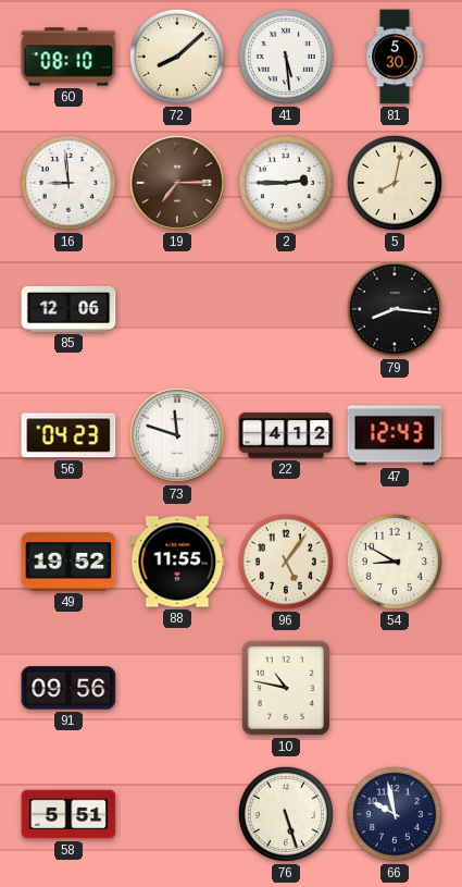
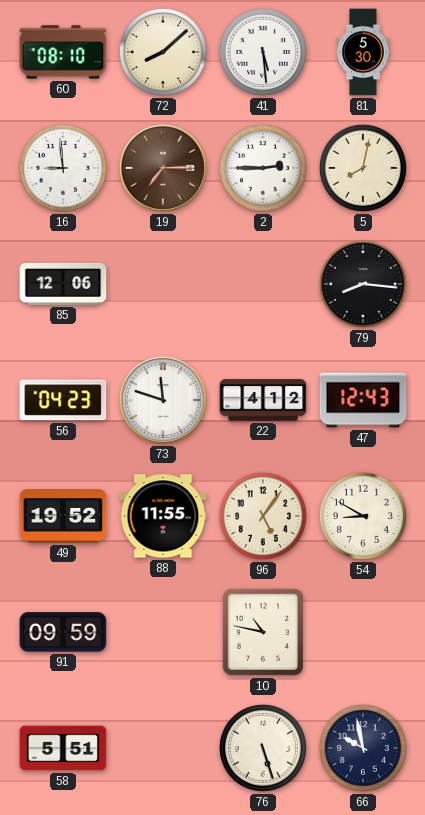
91: 09:56 -> 09:59
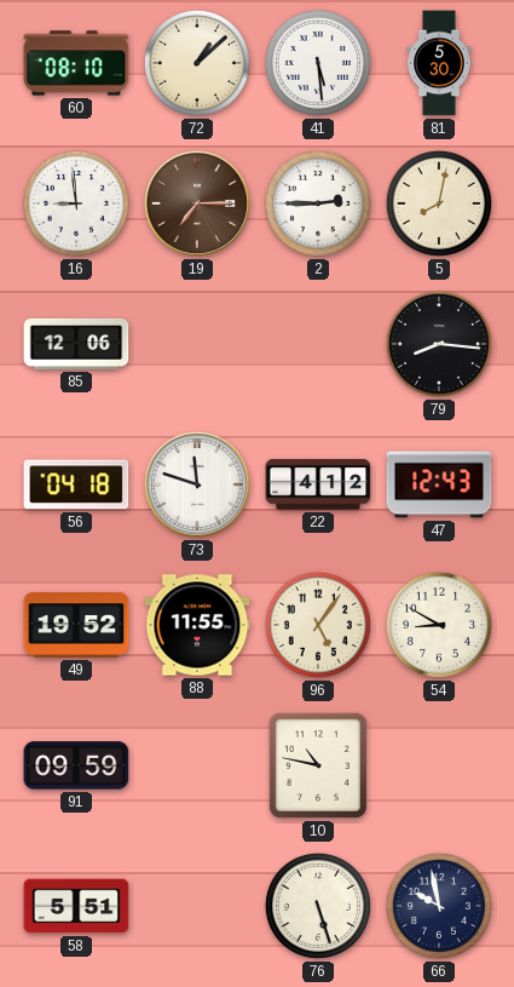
72: 8:08 -> 1:08
56: 04:23 -> 04:18
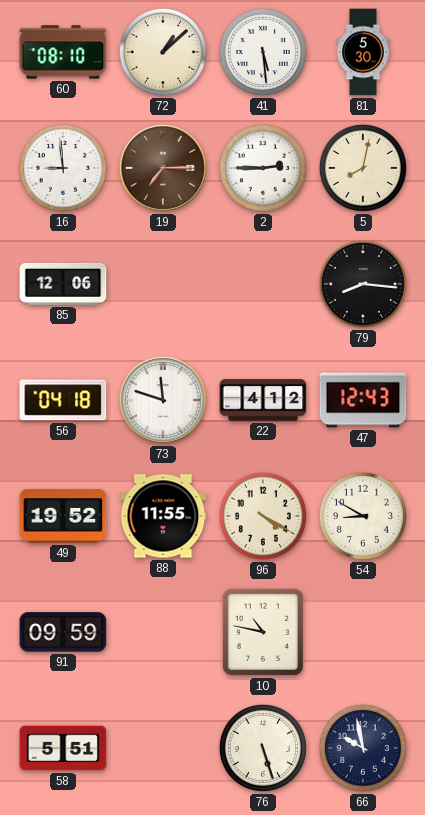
96: 5:06 -> 4:20
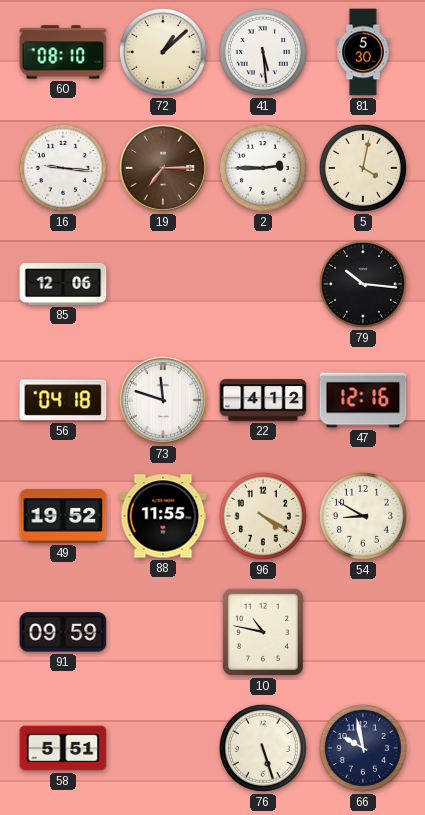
16: 8:59 -> 9:16
5: 8:02 -> 4:02
79: 8:16 -> 10:16
47: 12:43 -> 12:16
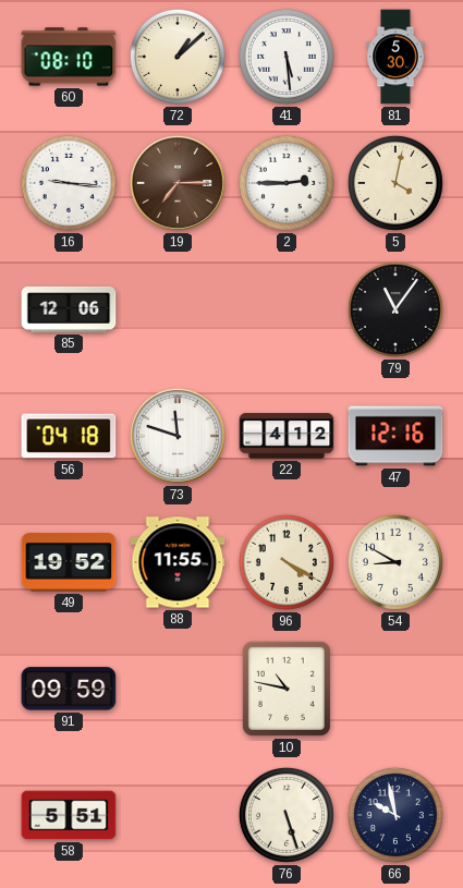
79: 10:16 -> 11:06
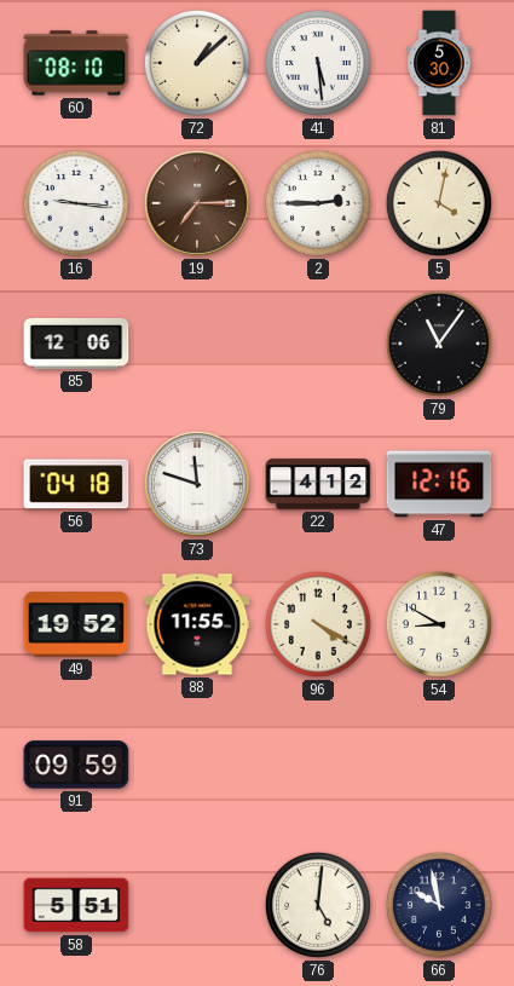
10: 10:47 -> none
76: 5:27 -> 5:01
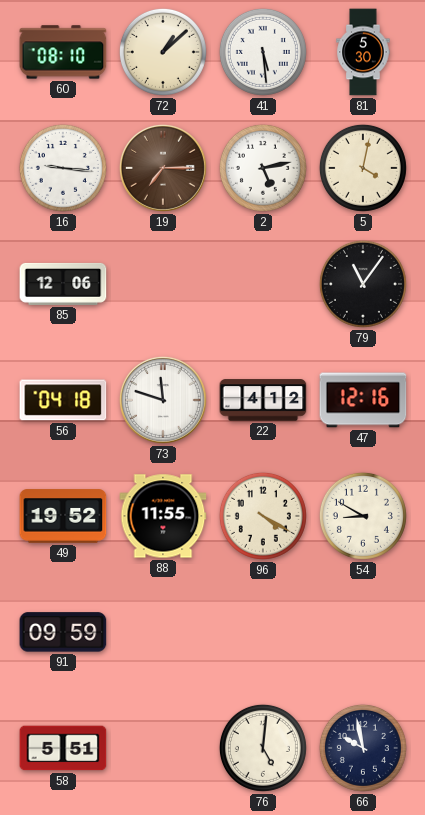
2: 2:45 -> 5:13
